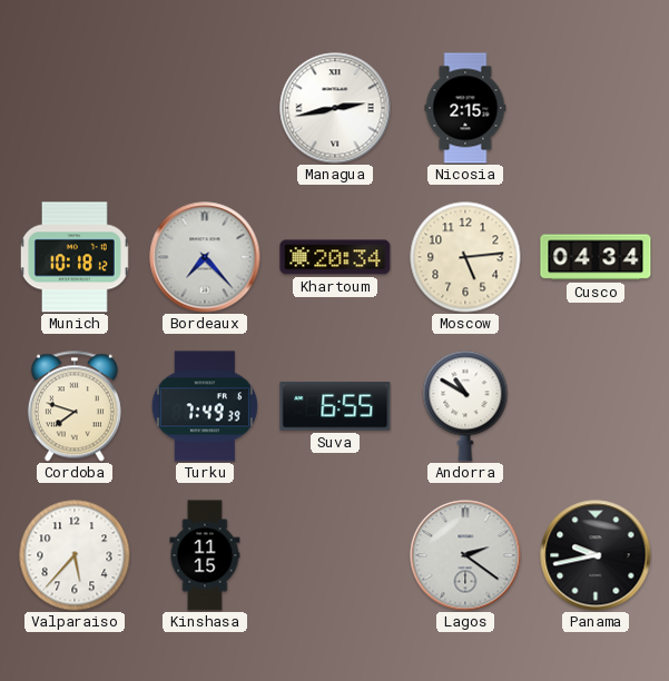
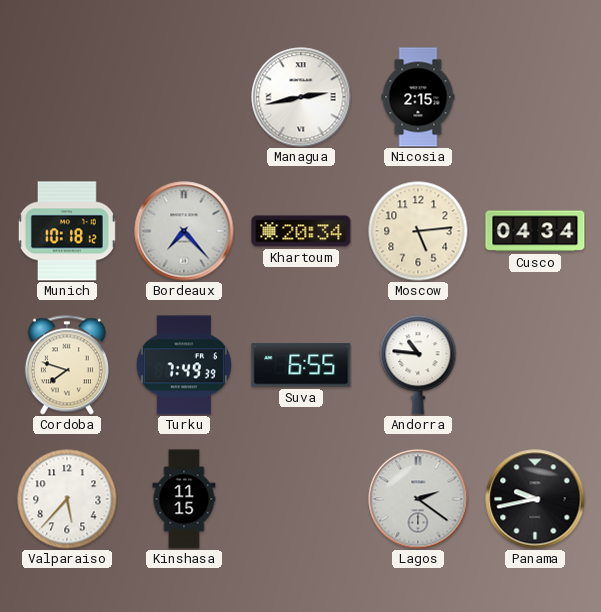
Andorra: 10:50 -> 10:46
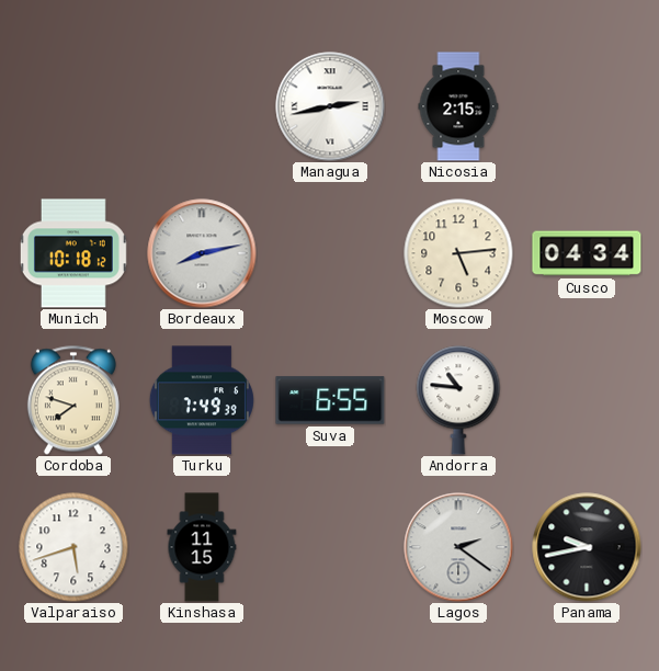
Bordeaux: 7:23 -> 8:13
Khartoum: 20:34 -> none
Valparaiso: 5:37 -> 5:42
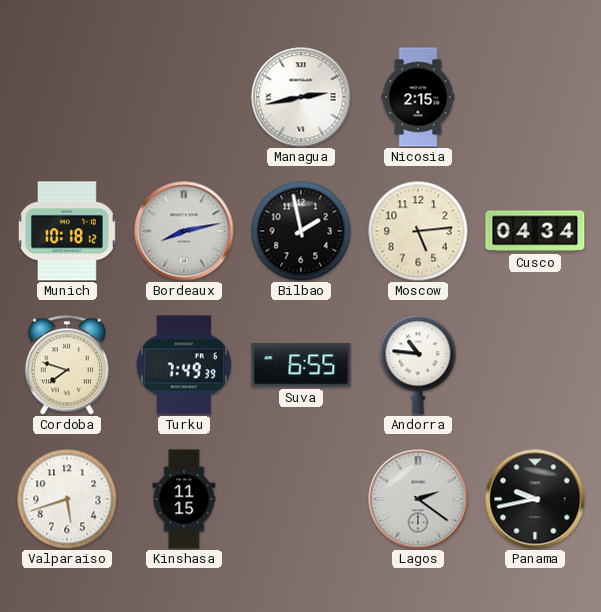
Bilbao: none -> 1:58
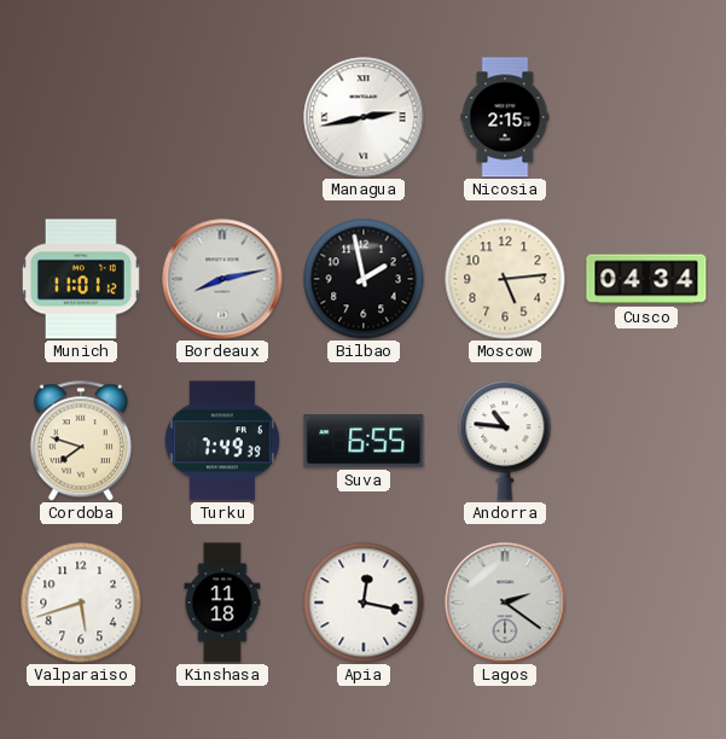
Munich: 10:18 -> 11:01
Kinshasa: 11:15 -> 11:18
Apia: none -> 12:17
Panama: 9:43 -> none
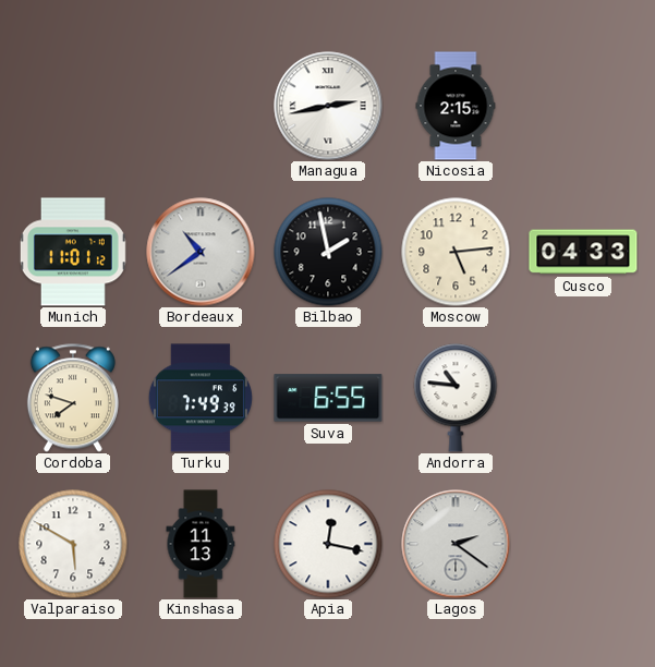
Bordeaux: 8:13 -> 10:39
Cusco: 04:34 -> 04:33
Valparaiso: 5:42 -> 5:50
Kinshasa: 11:18 -> 11:13
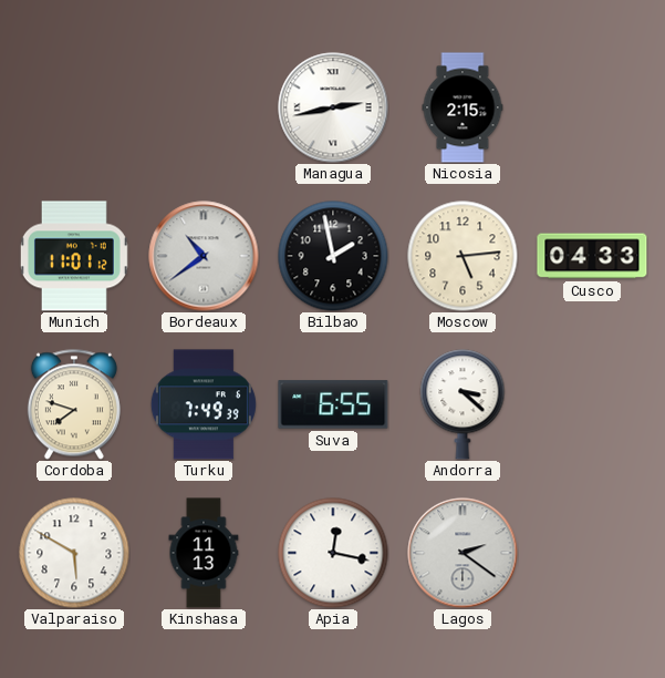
Andorra: 10:46 -> 3:22
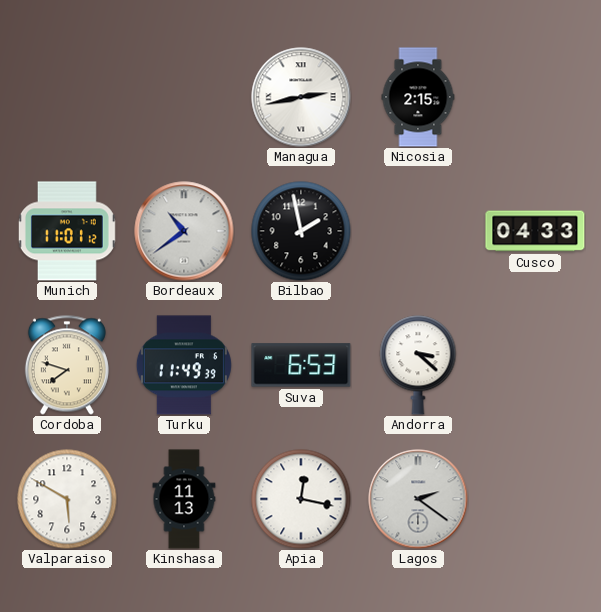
Moscow: 5:14 -> none
Turku: 7:49 -> 11:49
Suva: 6:55 -> 6:53
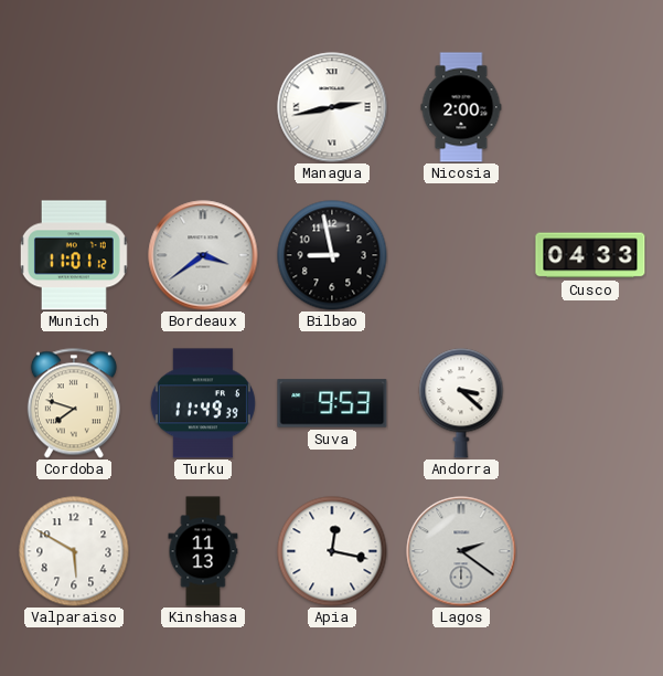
Nicosia: 2:15 -> 2:00
Bordeaux: 10:39 -> 3:39
Bilbao: 1:58 -> 8:58
Suva: 6:53 -> 9:53
